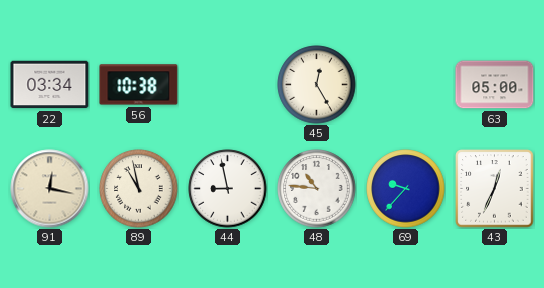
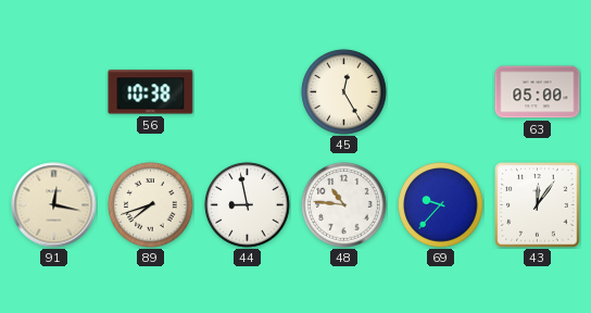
22: 03:34 -> none
89: 10:58 -> 7:42
43: 12:34 -> 12:06
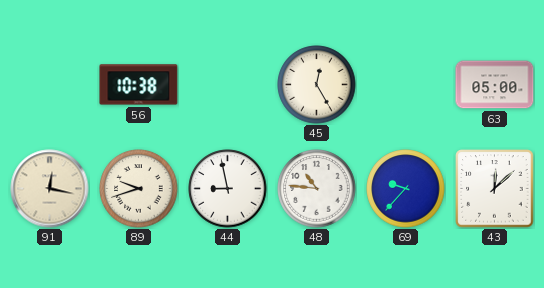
89: 7:42 -> 9:42
43: 12:06 -> 12:08
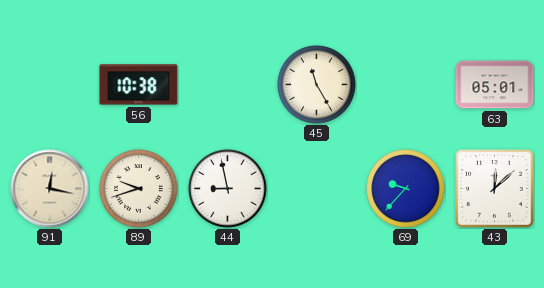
45: 12:25 -> 11:25
63: 05:00 -> 05:01
48: 10:46 -> none
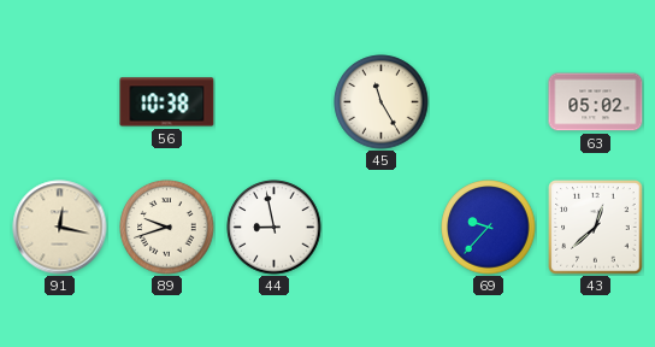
63: 05:01 -> 05:02
43: 12:08 -> 12:38
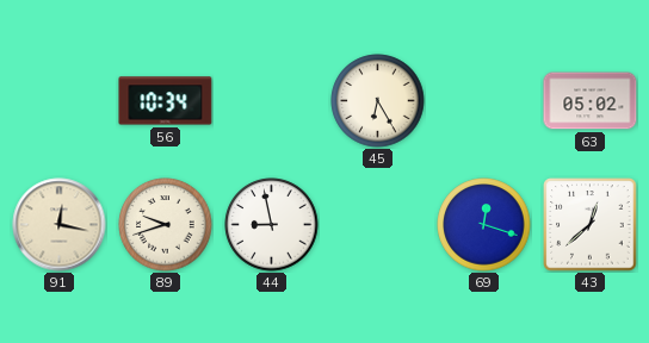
56: 10:38 -> 10:34
45: 11:25 -> 6:25
69: 9:37 -> 12:18
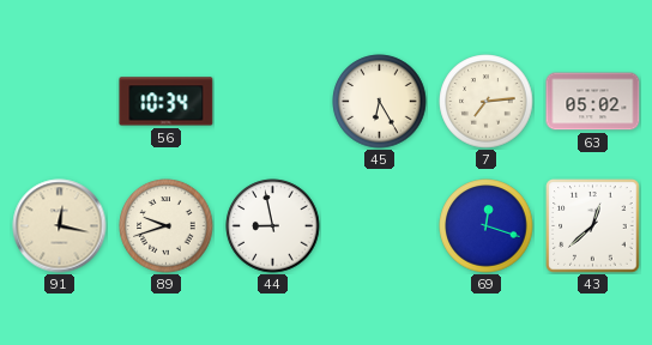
7: none -> 7:14
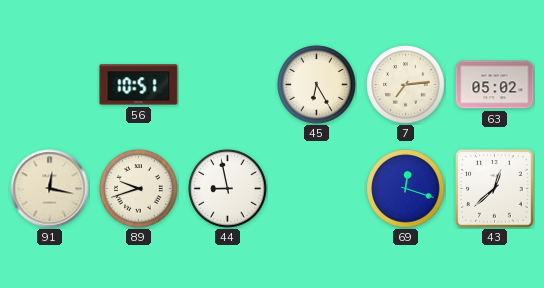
56: 10:34 -> 10:51
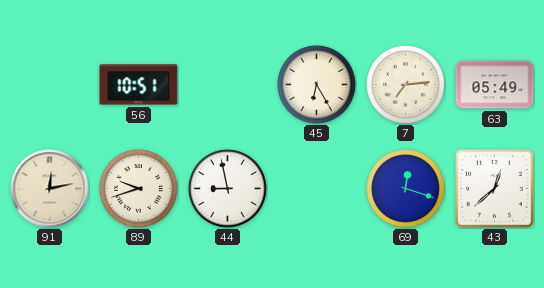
63: 05:02 -> 05:49
91: 12:17 -> 12:13
